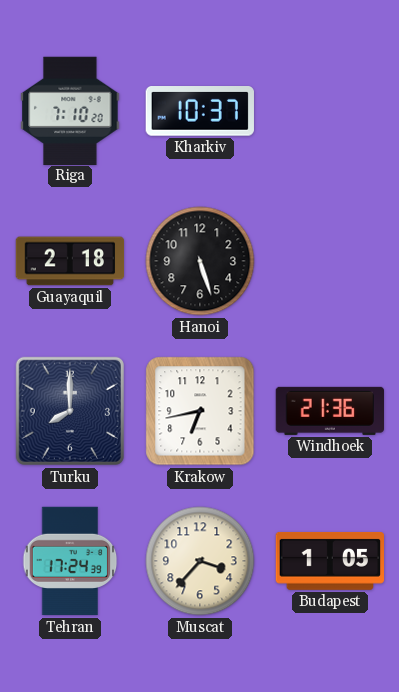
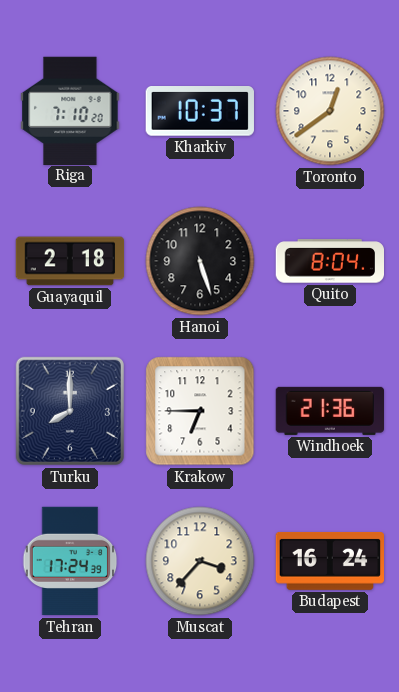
Toronto: none -> 12:39
Quito: none -> 8:04
Krakow: 6:43 -> 6:45
Budapest: 1:05 -> 16:24
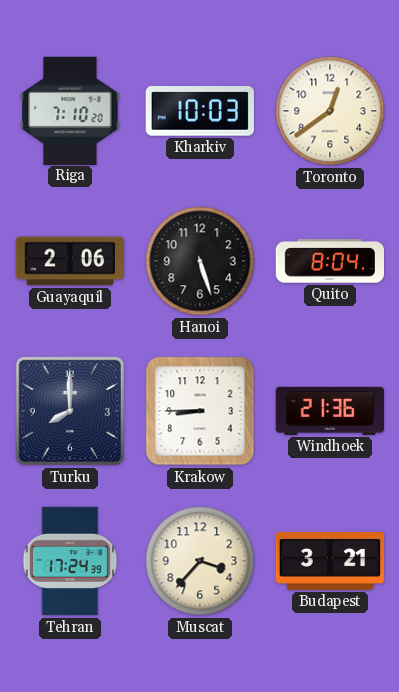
Kharkiv: 10:37 -> 10:03
Guayaquil: 2:18 -> 2:06
Krakow: 6:45 -> 8:45
Budapest: 16:24 -> 3:21
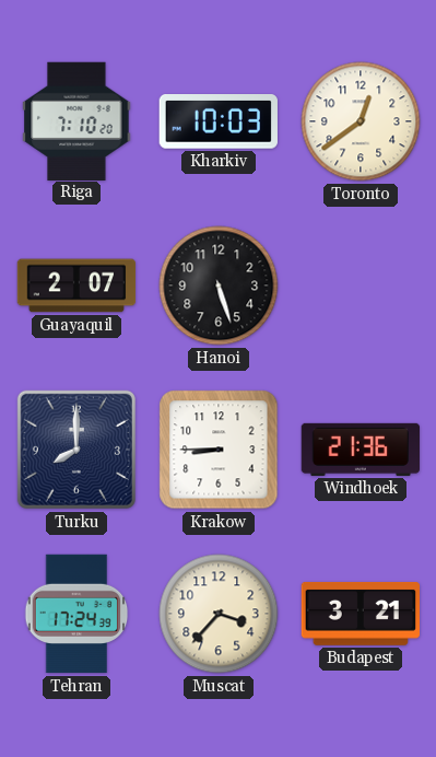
Guayaquil: 2:06 -> 2:07
Quito: 8:04 -> none
